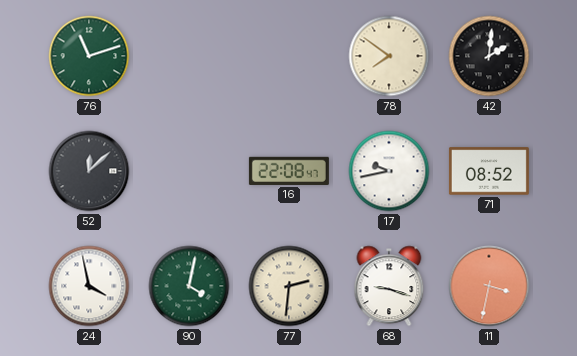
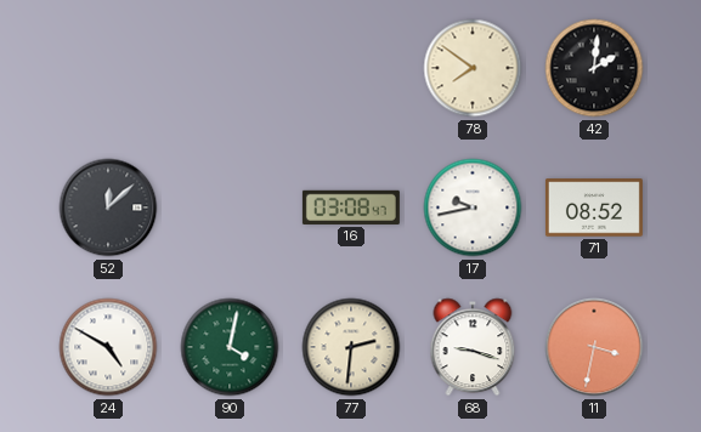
76: 11:12 -> none
16: 22:08 -> 03:08
24: 3:58 -> 4:50
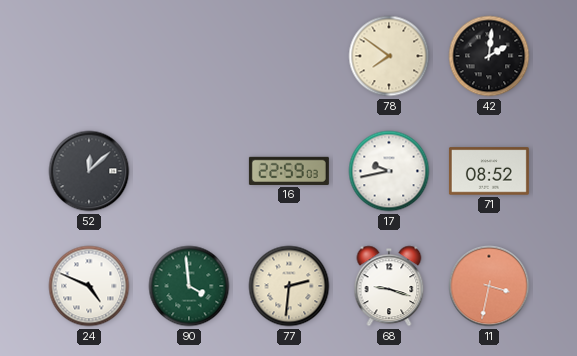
16: 03:08 -> 22:59
24: 4:50 -> 4:49
90: 4:02 -> 3:59
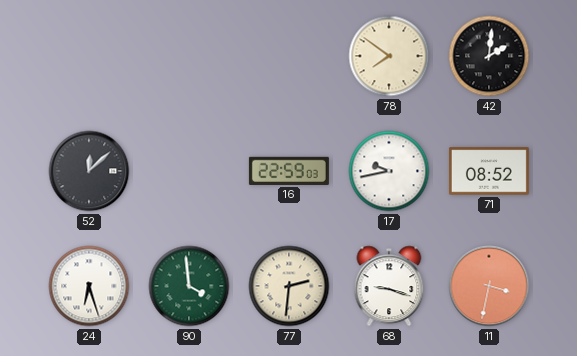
24: 4:49 -> 6:27
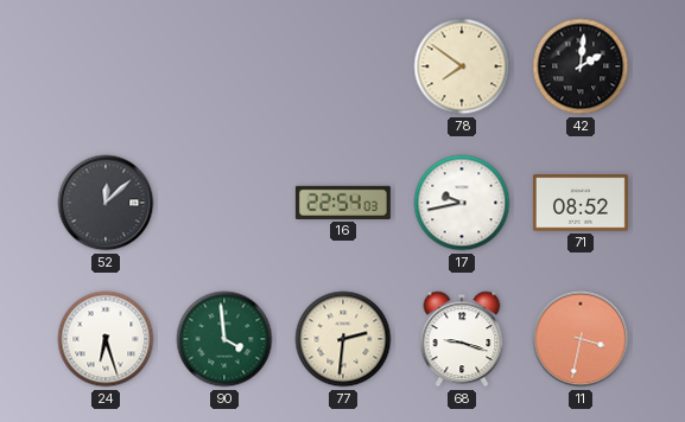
16: 22:59 -> 22:54
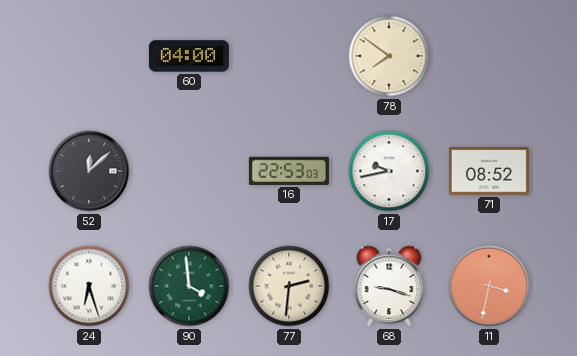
60: none -> 04:00
42: 2:01 -> none
16: 22:54 -> 22:53
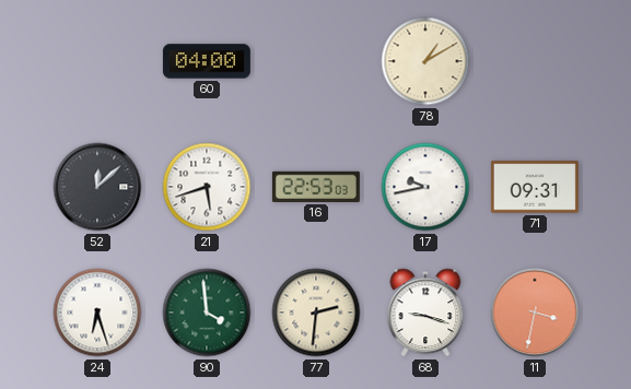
78: 7:51 -> 1:10
21: none -> 5:42
71: 08:52 -> 09:31
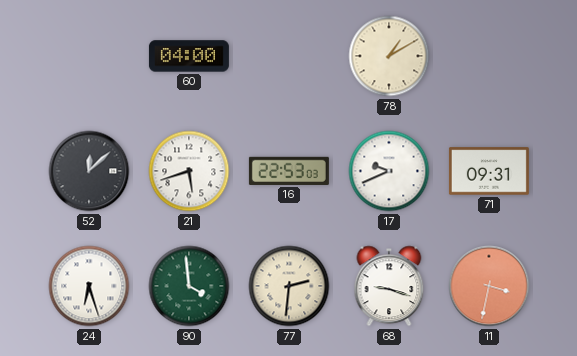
17: 9:43 -> 9:41
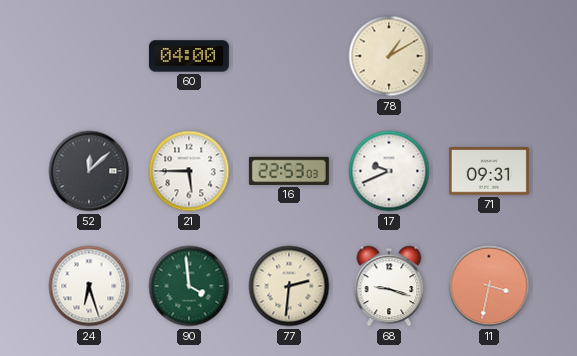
21: 5:42 -> 5:45
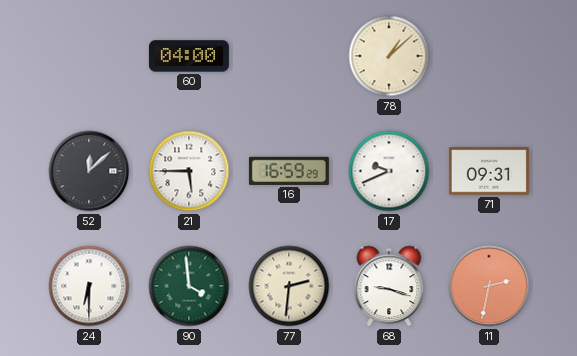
78: 1:10 -> 1:08
16: 22:53 -> 16:59
24: 6:27 -> 6:30
11: 3:32 -> 2:32
